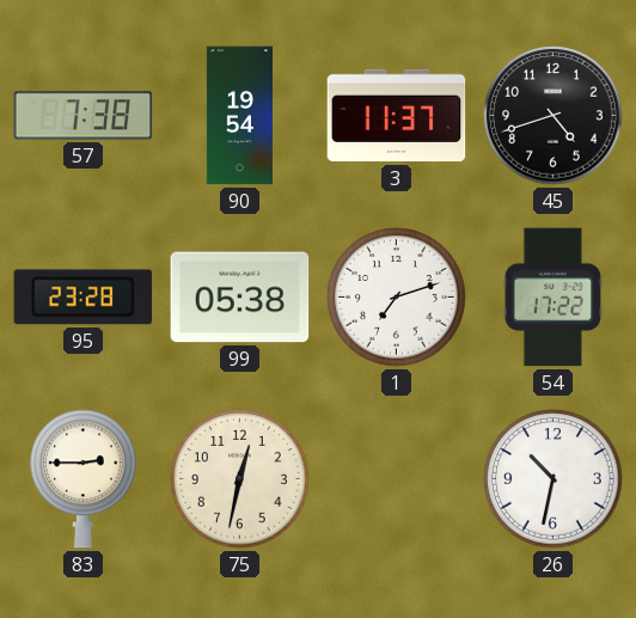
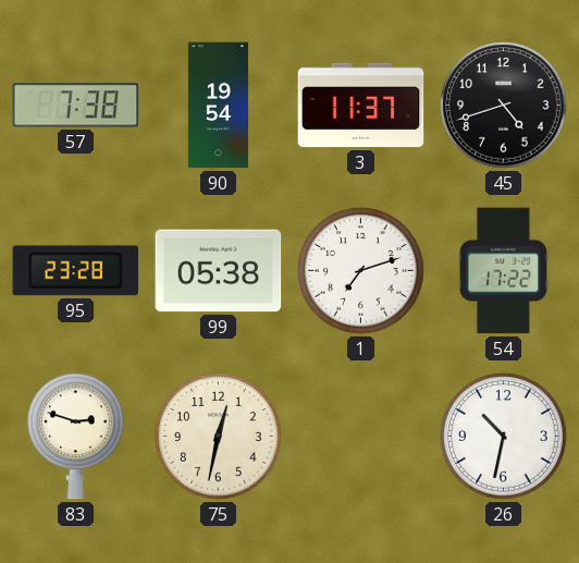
83: 2:45 -> 2:48
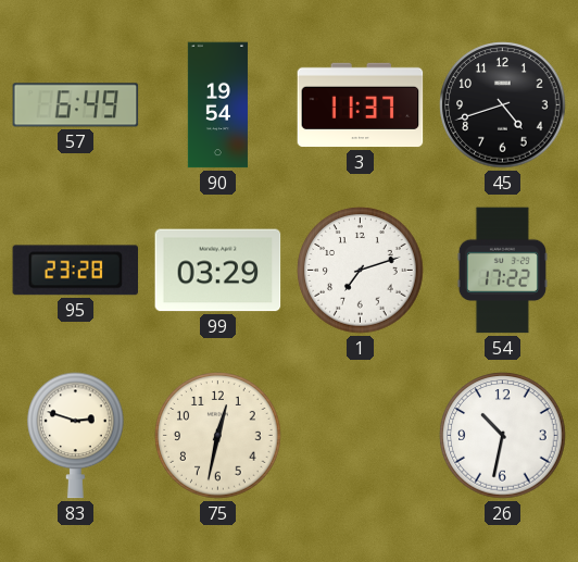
57: 7:38 -> 6:49
99: 05:38 -> 03:29
